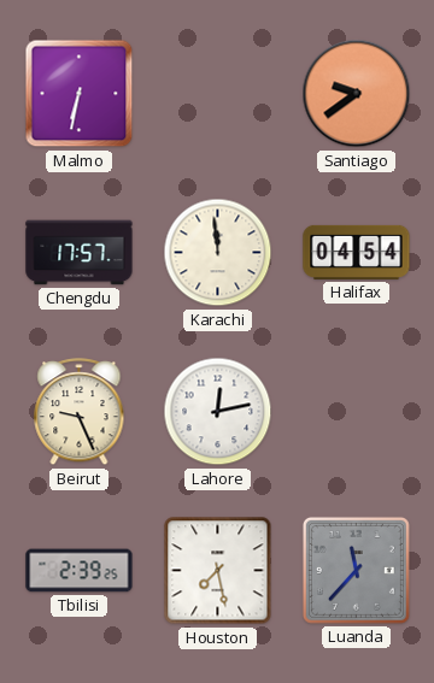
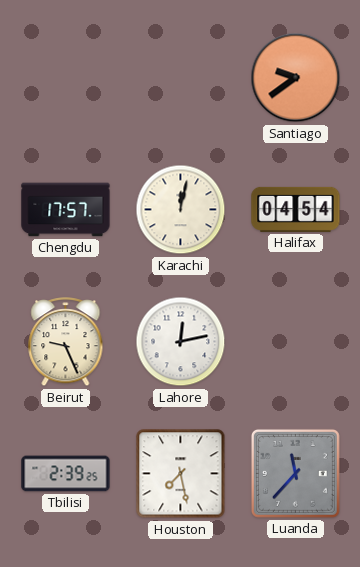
Malmo: 6:32 -> none
Karachi: 11:59 -> 12:02
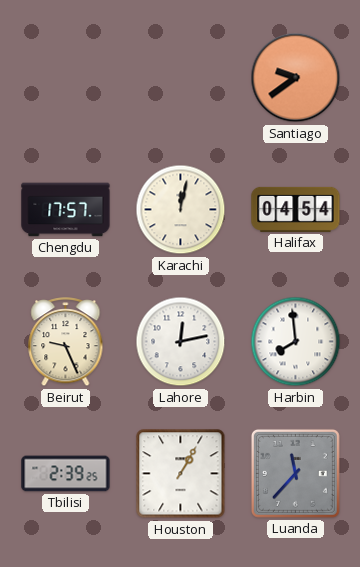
Harbin: none -> 7:59
Houston: 7:28 -> 1:05
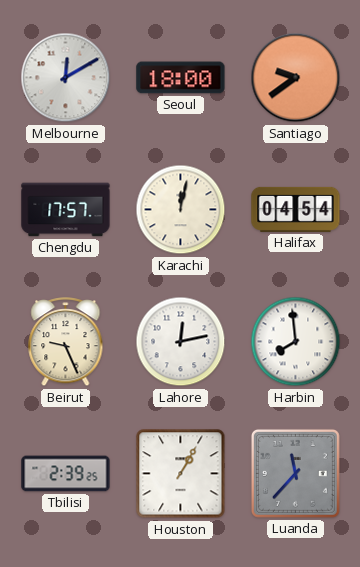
Melbourne: none -> 12:10
Seoul: none -> 18:00
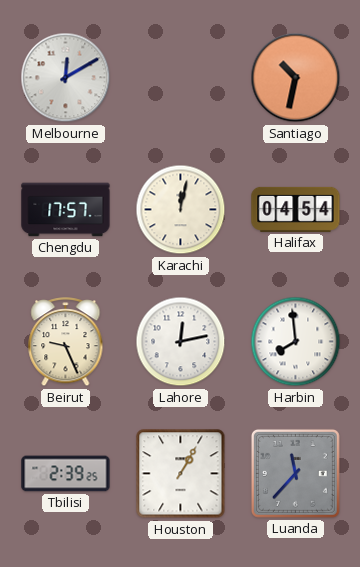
Seoul: 18:00 -> none
Santiago: 9:39 -> 10:32
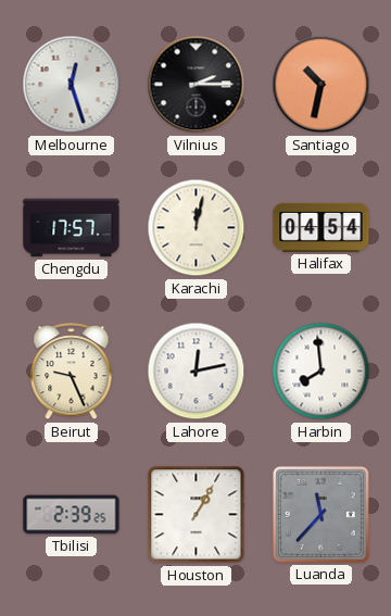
Melbourne: 12:10 -> 12:27
Vilnius: none -> 2:15
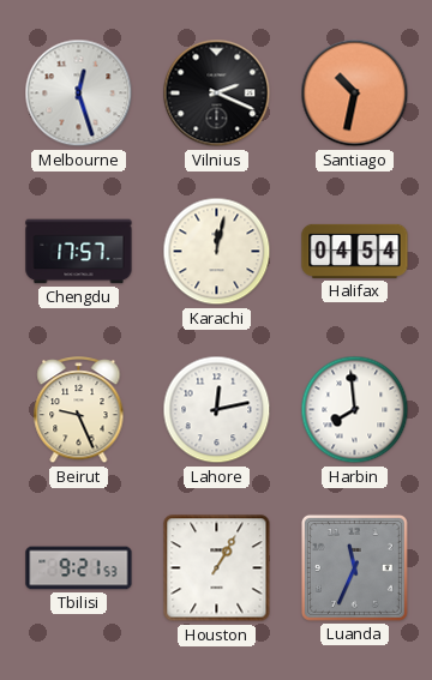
Vilnius: 2:15 -> 2:19
Tbilisi: 2:39 -> 9:21
Luanda: 11:37 -> 11:34
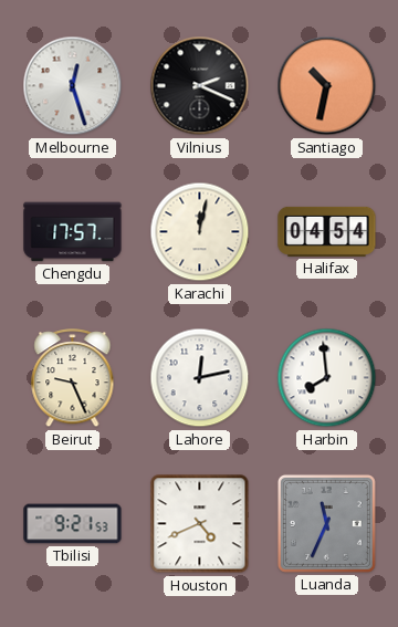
Houston: 1:05 -> 4:41
